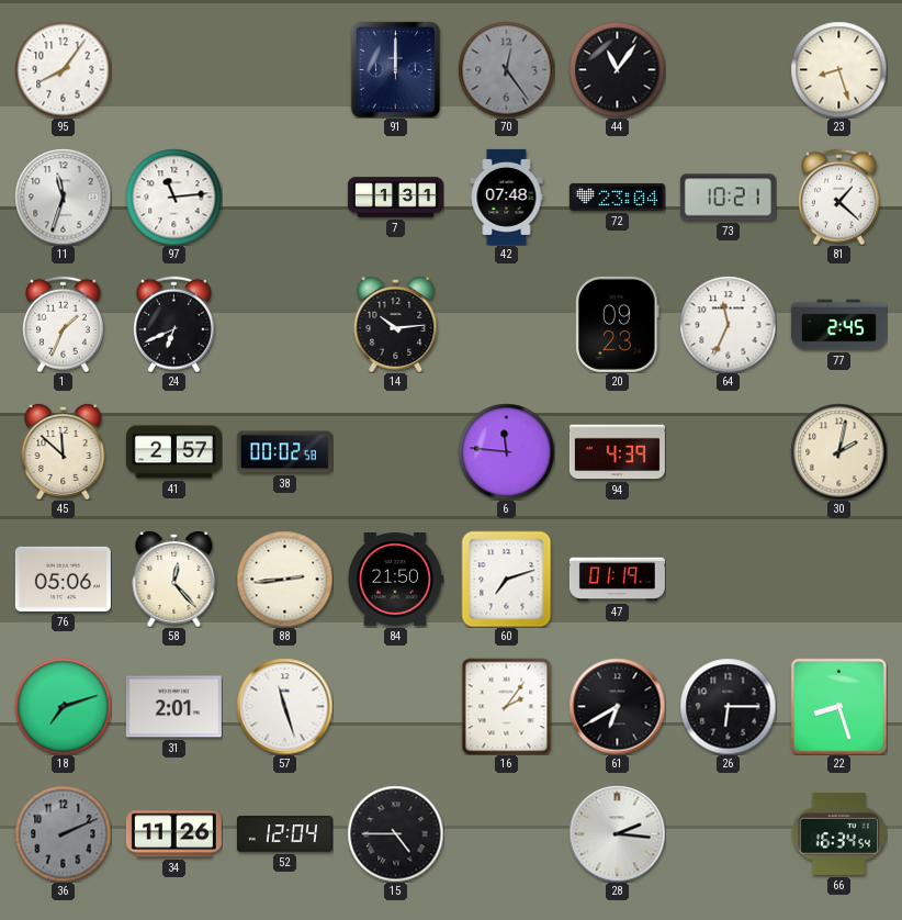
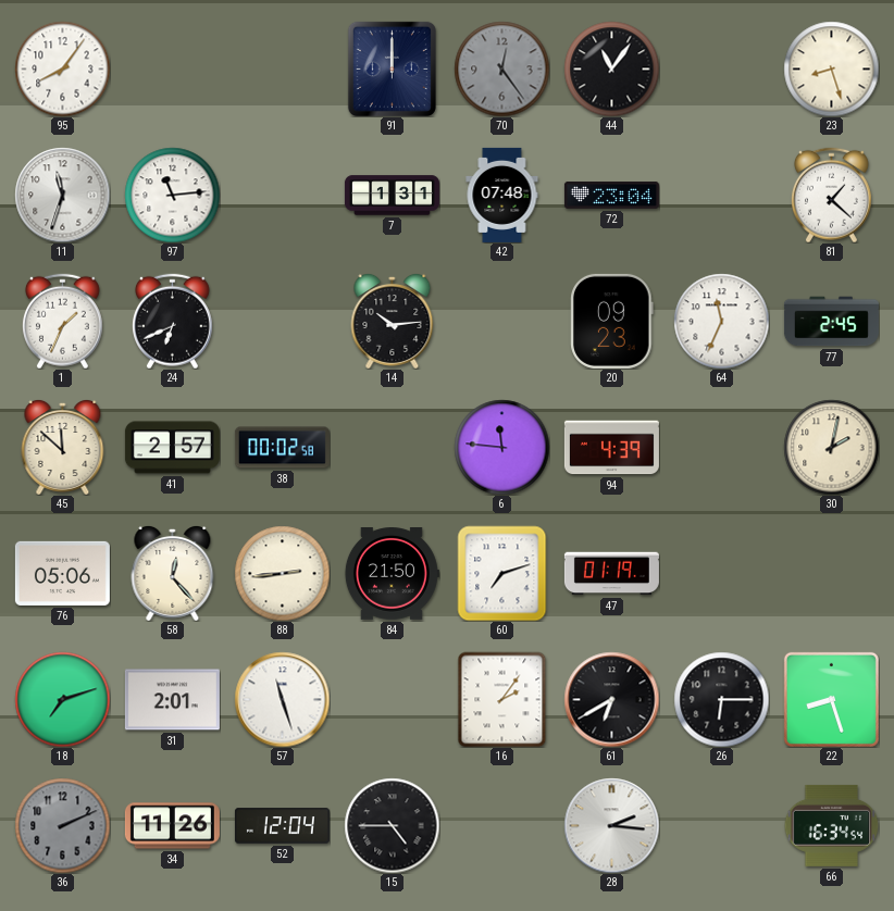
73: 10:21 -> none
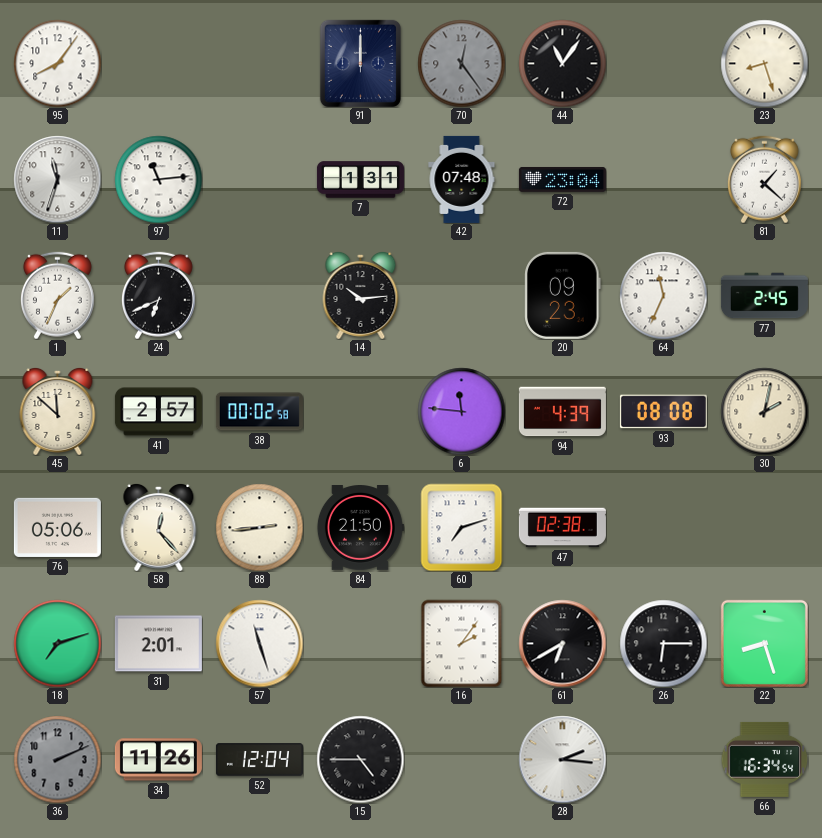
93: none -> 08:08
47: 01:19 -> 02:38
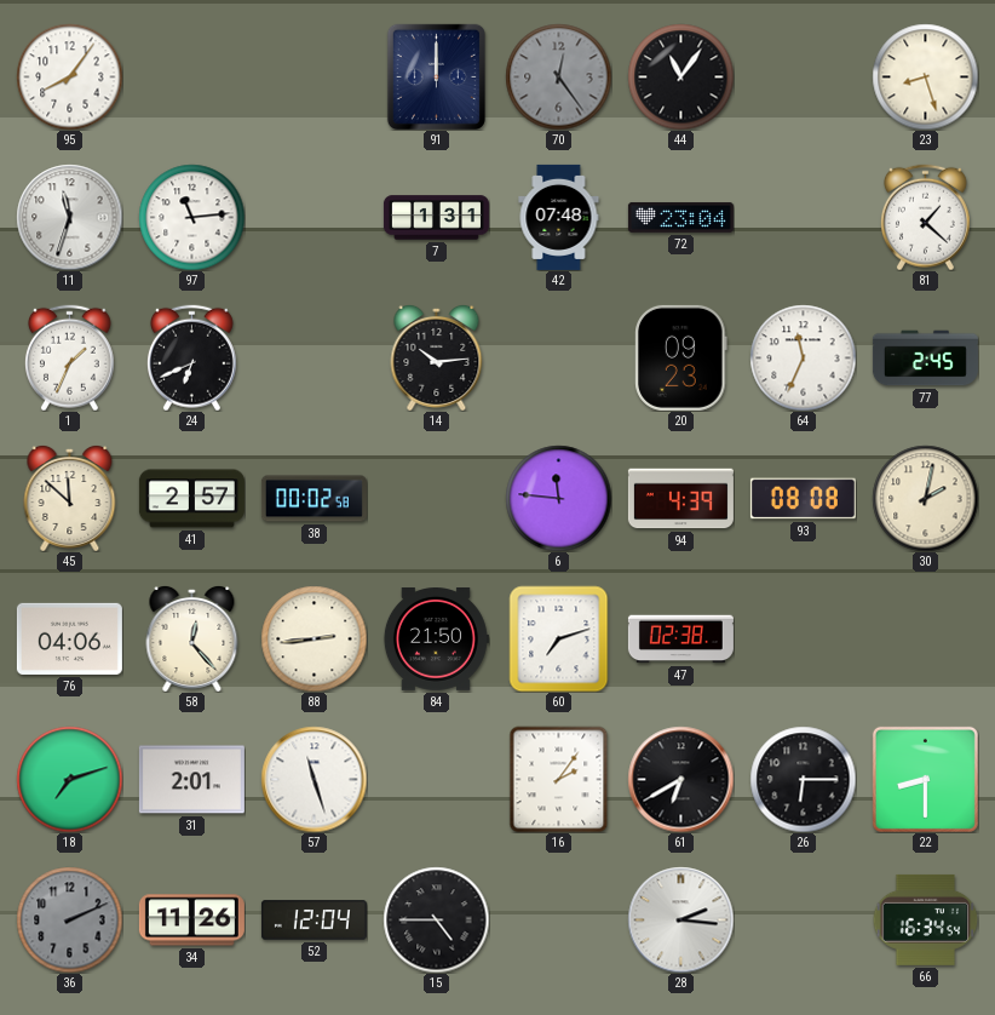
76: 05:06 -> 04:06
22: 8:27 -> 8:30
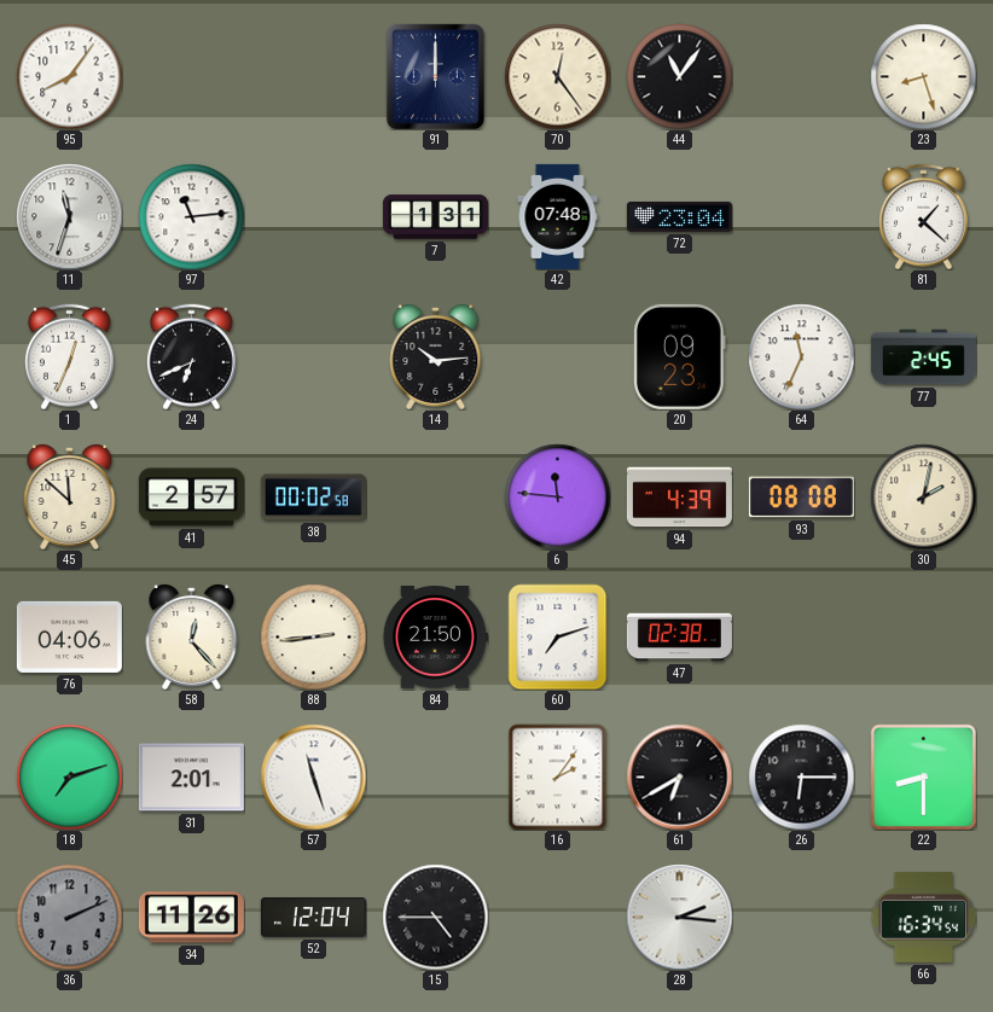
70 dial: grey -> cream
1: 1:34 -> 12:34
